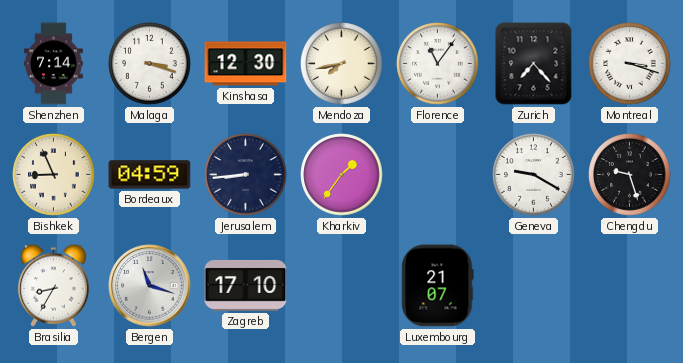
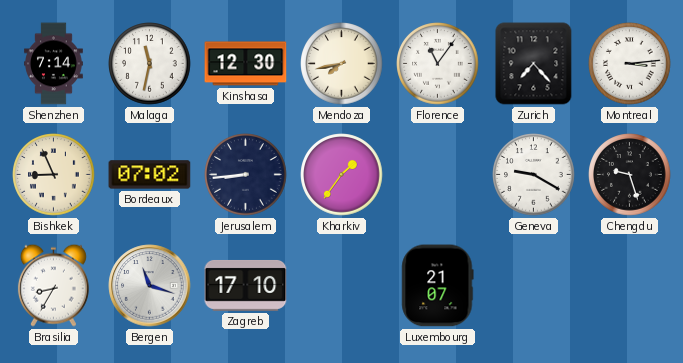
Malaga: 3:18 -> 11:32
Montreal: 3:18 -> 3:14
Bordeaux: 04:59 -> 07:02
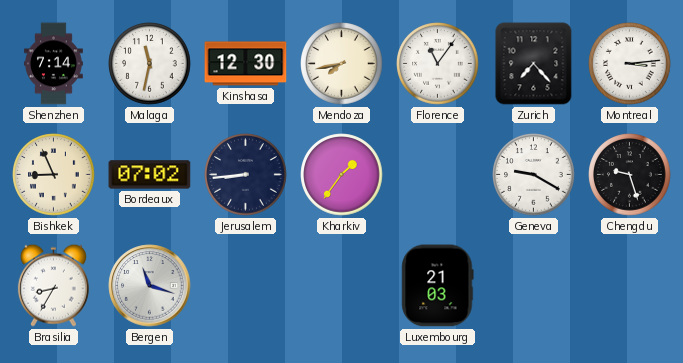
Zagreb: 17:10 -> none
Luxembourg: 21:07 -> 21:03
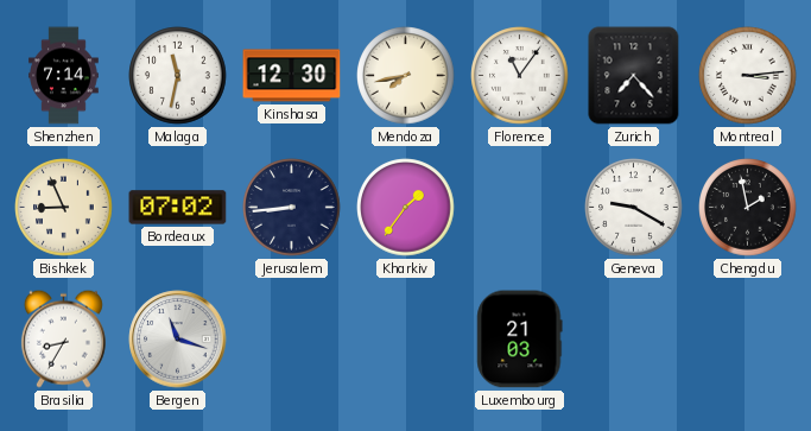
Chengdu: 9:27 -> 1:58
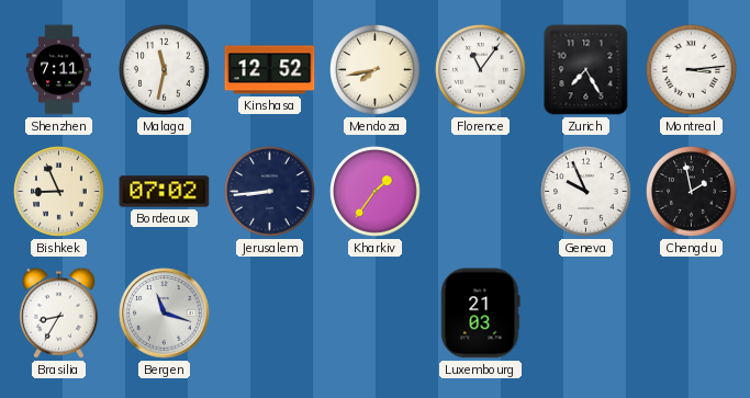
Shenzhen: 7:14 -> 7:11
Kinshasa: 12:30 -> 12:52
Zurich: 7:23 -> 7:25
Geneva: 9:20 -> 9:56
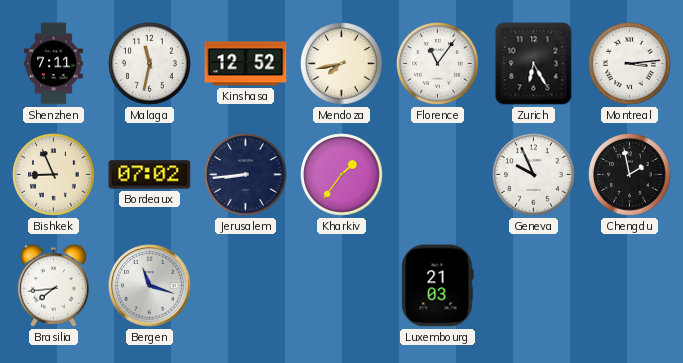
Zurich: 7:25 -> 6:25
Brasilia: 8:35 -> 7:44
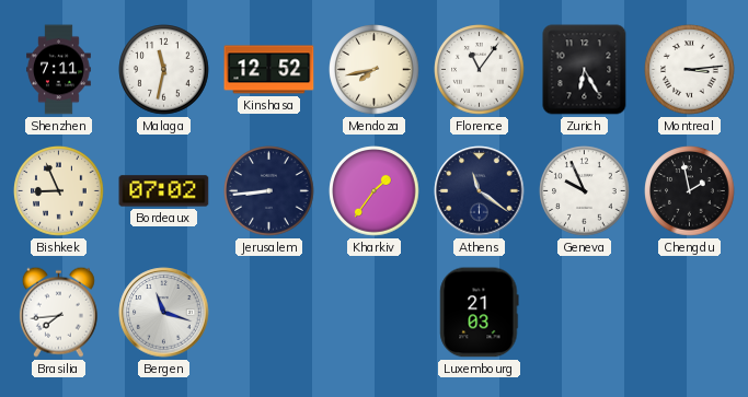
Athens: none -> 11:21
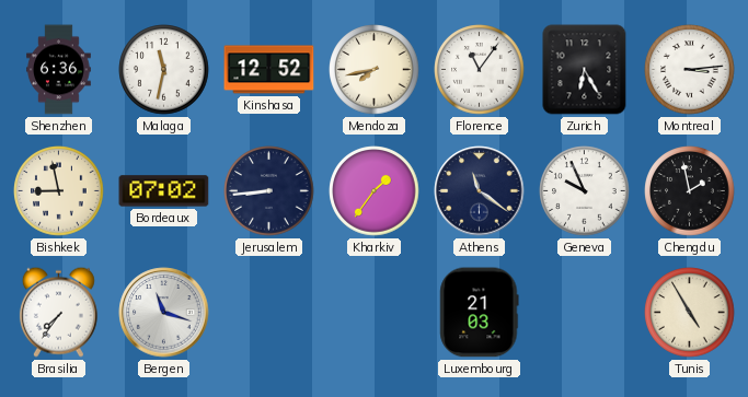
Shenzhen: 7:11 -> 6:36
Bishkek: 8:56 -> 8:58
Brasilia: 7:44 -> 7:36
Tunis: none -> 4:55
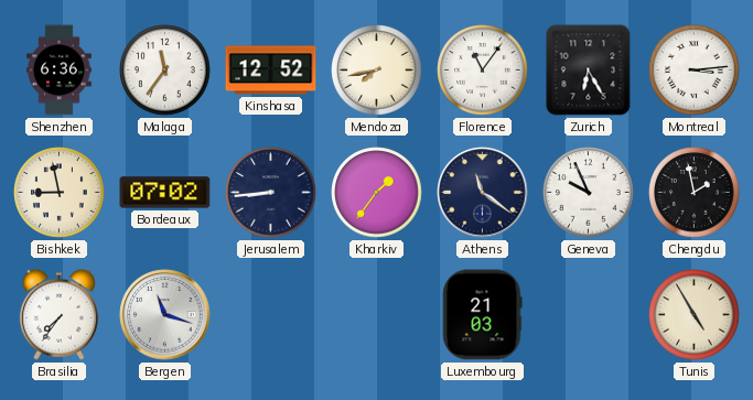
Malaga: 11:32 -> 11:36
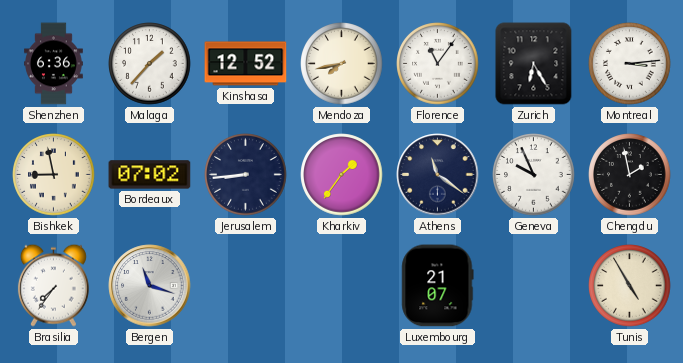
Malaga: 11:36 -> 1:37
Luxembourg: 21:03 -> 21:07
